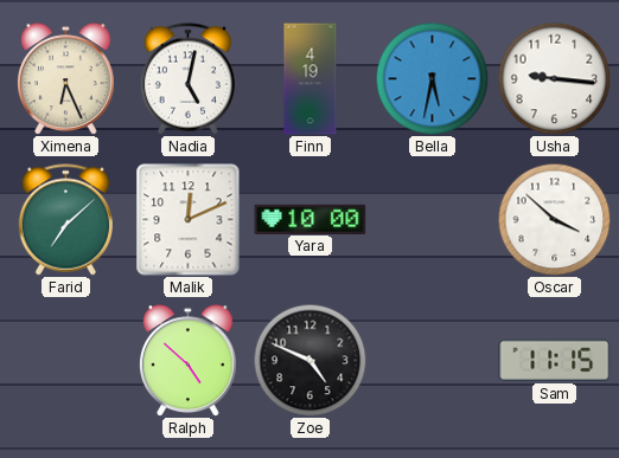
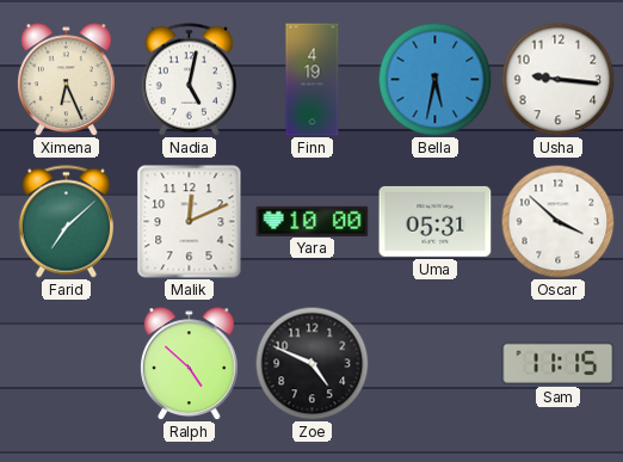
Uma: none -> 05:31
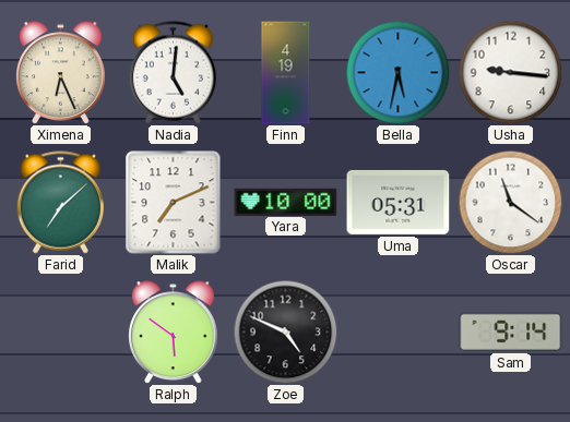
Nadia: 5:02 -> 5:01
Malik: 12:11 -> 7:11
Oscar: 3:52 -> 11:21
Ralph: 4:52 -> 5:51
Sam: 11:15 -> 9:14
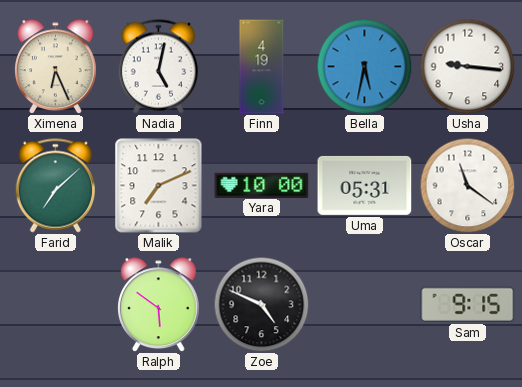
Nadia: 5:01 -> 5:02
Sam: 9:14 -> 9:15
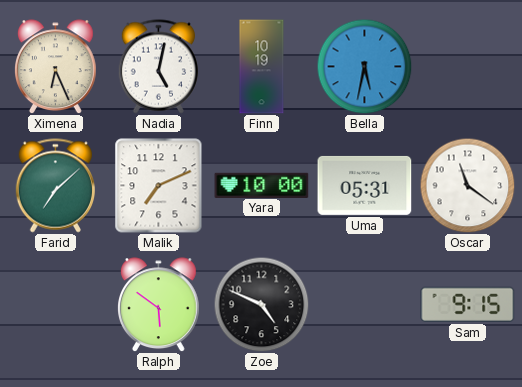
Finn: 4:19 -> 10:19
Usha: 9:16 -> none
